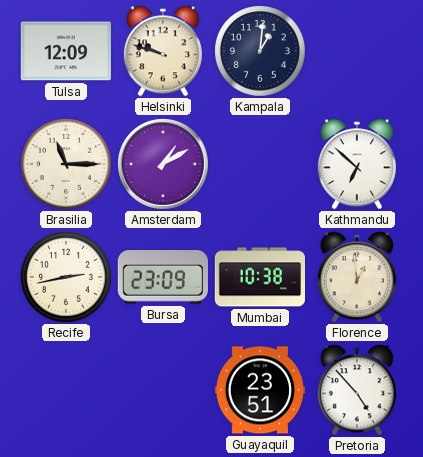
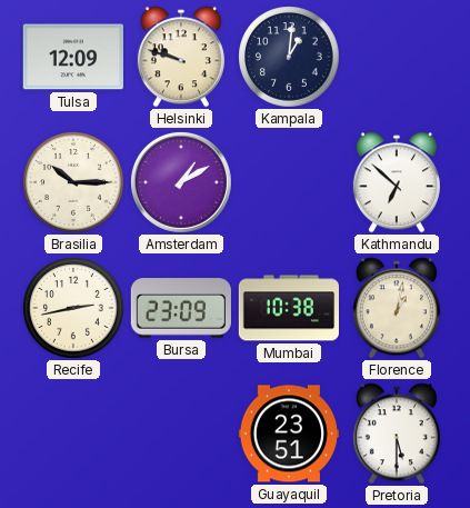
Brasilia: 11:15 -> 10:15
Florence: 12:59 -> 1:02
Pretoria: 4:53 -> 5:30
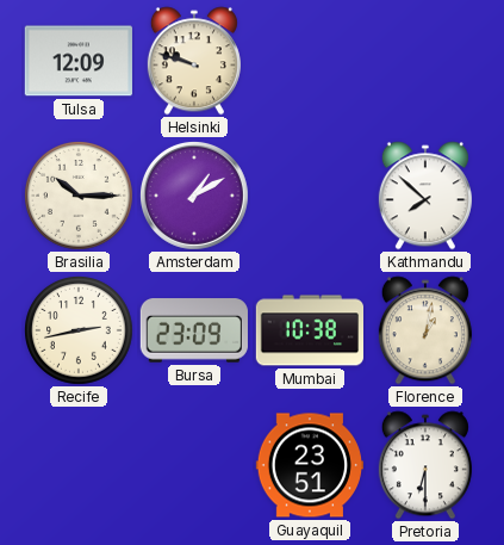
Kampala: 1:01 -> none
Kathmandu: 6:52 -> 7:52
Pretoria: 5:30 -> 6:30
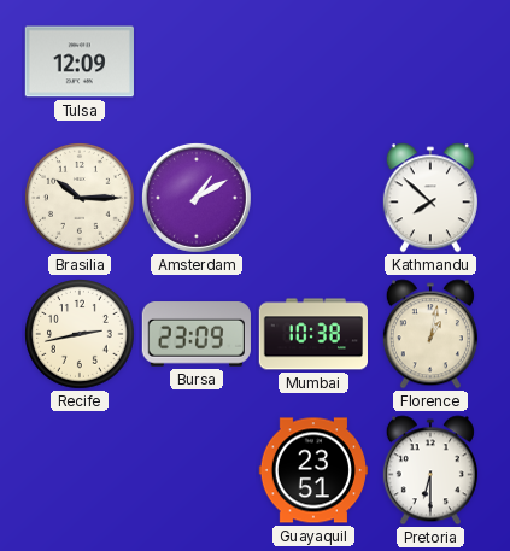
Helsinki: 9:48 -> none
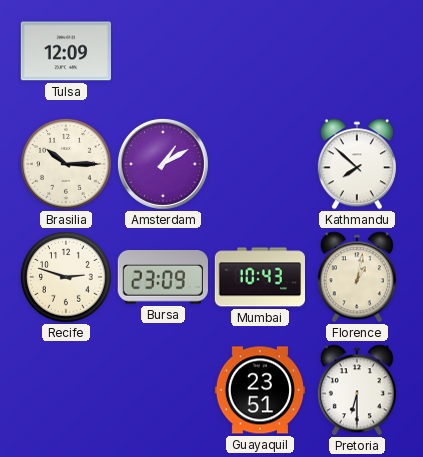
Recife: 2:43 -> 2:48
Mumbai: 10:38 -> 10:43
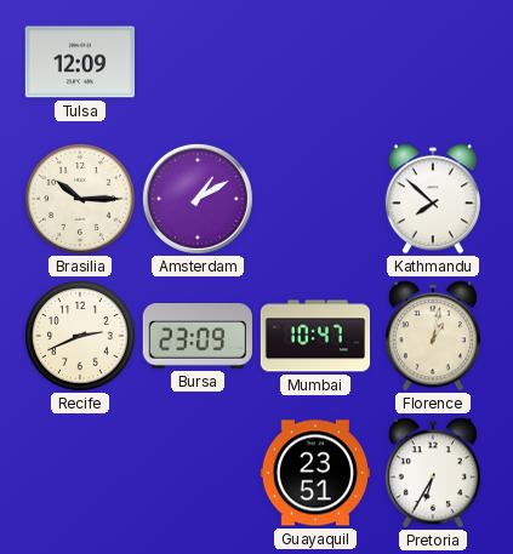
Recife: 2:48 -> 2:41
Mumbai: 10:43 -> 10:47
Pretoria: 6:30 -> 6:35
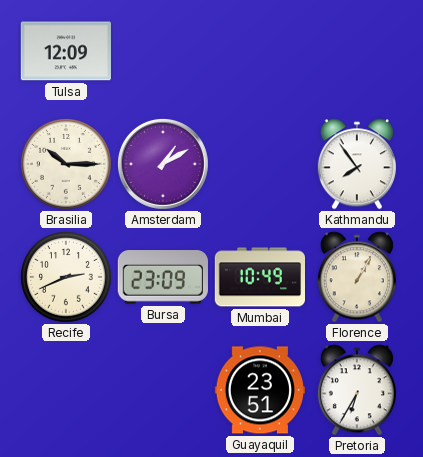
Kathmandu: 7:52 -> 7:54
Mumbai: 10:47 -> 10:49
Florence: 1:02 -> 1:05
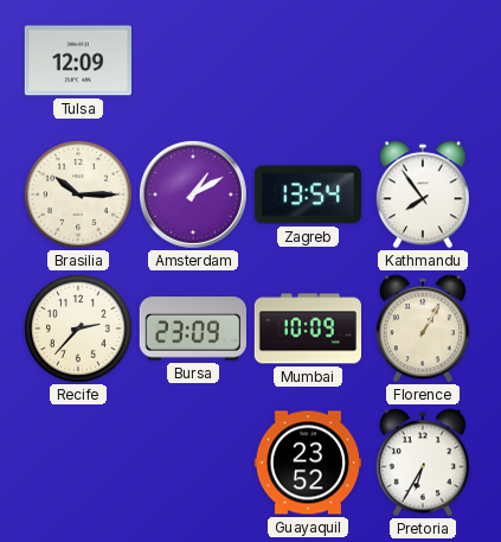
Zagreb: none -> 13:54
Recife: 2:41 -> 2:37
Mumbai: 10:49 -> 10:09
Guayaquil: 23:51 -> 23:52
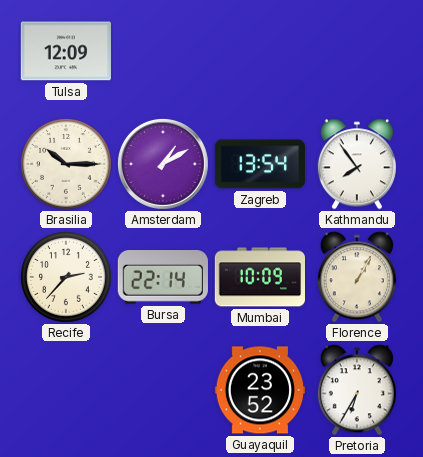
Bursa: 23:09 -> 22:14
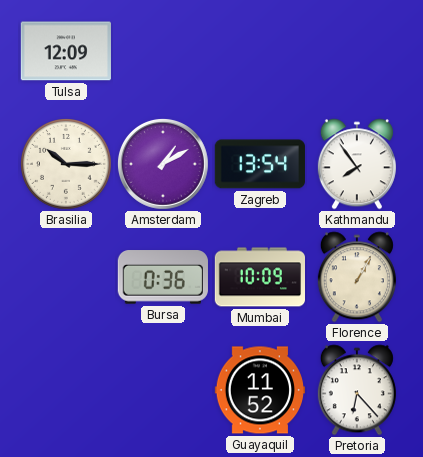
Recife: 2:37 -> none
Bursa: 22:14 -> 0:36
Guayaquil: 23:52 -> 11:52
Pretoria: 6:35 -> 6:23
